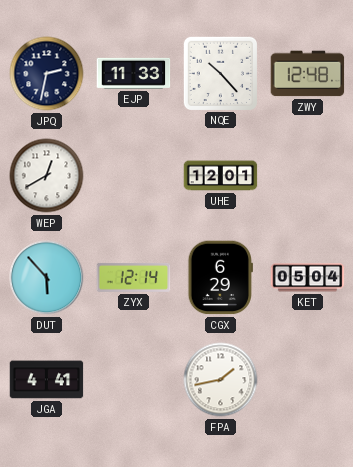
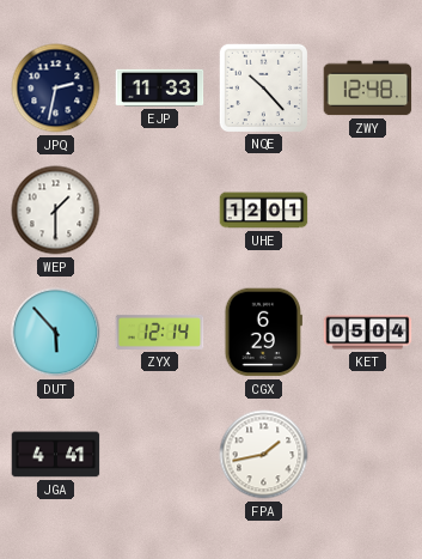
WEP: 12:40 -> 1:30
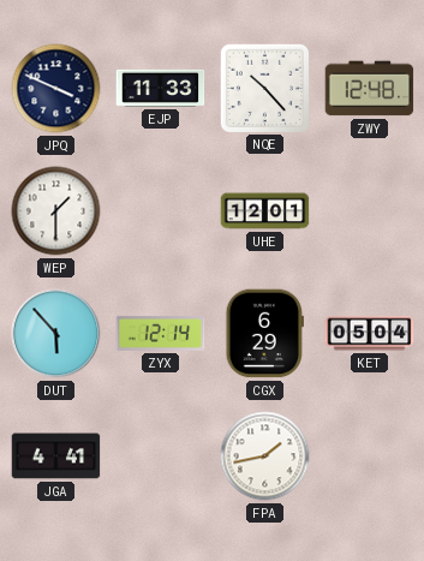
JPQ: 2:32 -> 3:49
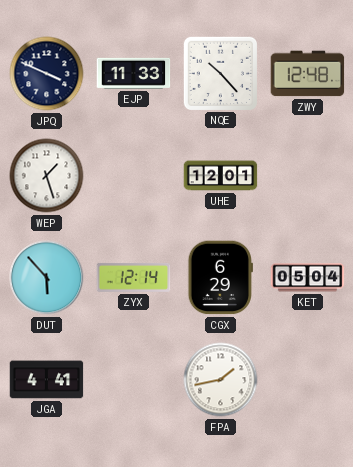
WEP: 1:30 -> 1:27
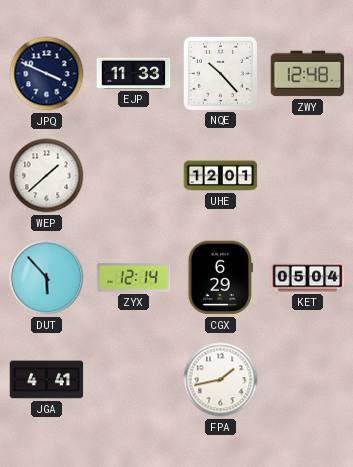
WEP: 1:27 -> 1:38
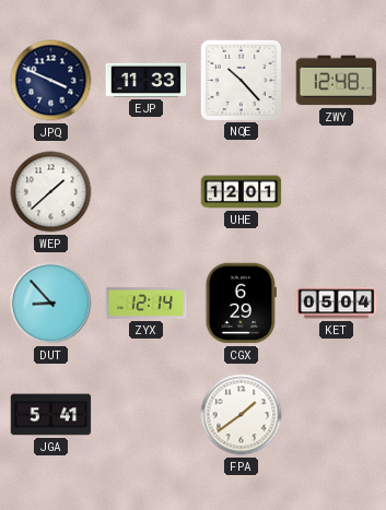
DUT: 5:53 -> 8:53
JGA: 4:41 -> 5:41
FPA: 1:43 -> 1:39
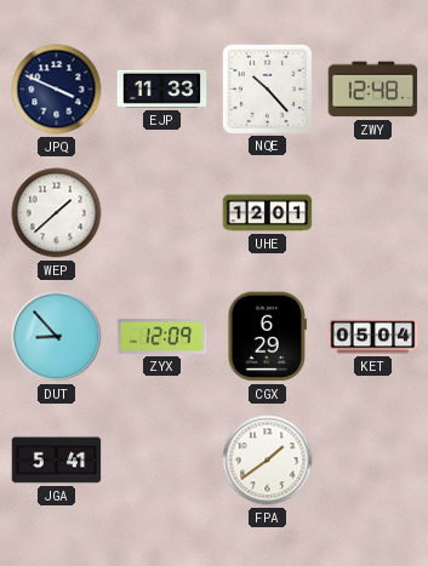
ZYX: 12:14 -> 12:09
